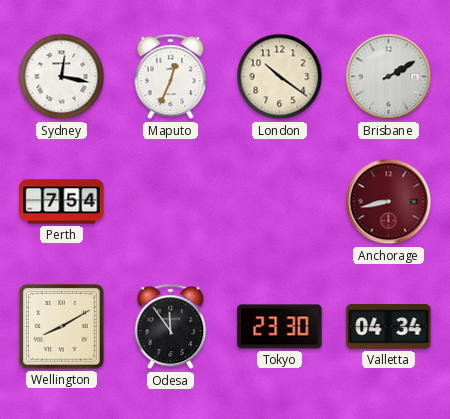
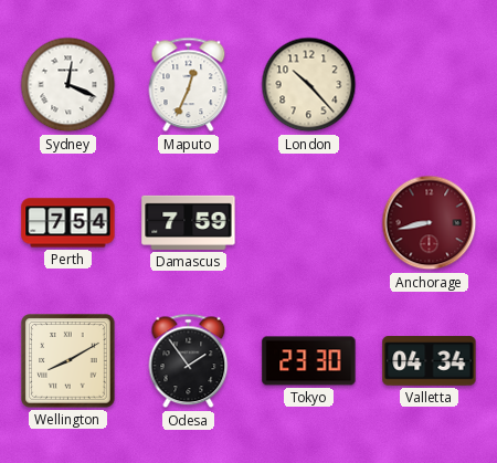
Sydney: 12:17 -> 12:19
London: 10:21 -> 10:23
Brisbane: 2:10 -> none
Damascus: none -> 7:59
Odesa: 11:54 -> 1:54
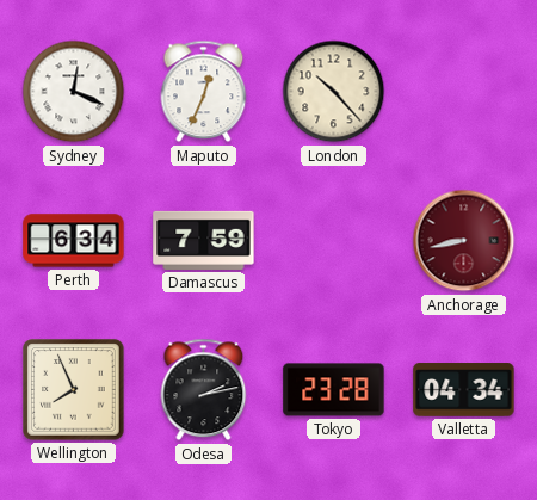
Perth: 7:54 -> 6:34
Wellington: 8:10 -> 7:56
Odesa: 1:54 -> 2:13
Tokyo: 23:30 -> 23:28
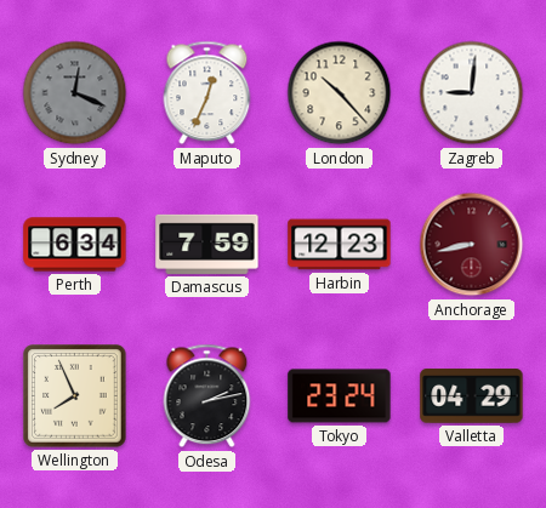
Sydney dial: white -> grey
Zagreb: none -> 9:01
Harbin: none -> 12:23
Tokyo: 23:28 -> 23:24
Valletta: 04:34 -> 04:29
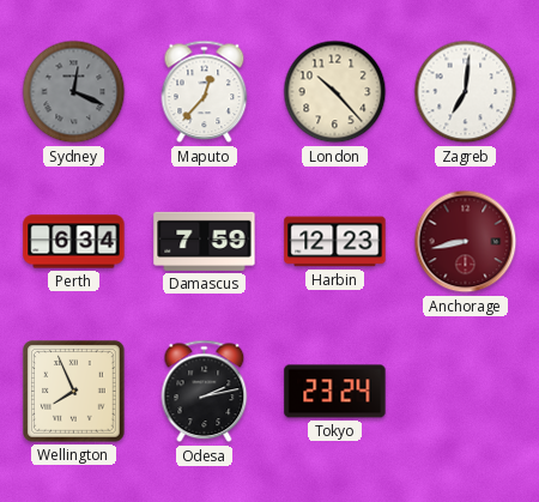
Maputo: 12:34 -> 12:37
Zagreb: 9:01 -> 7:01
Valletta: 04:29 -> none
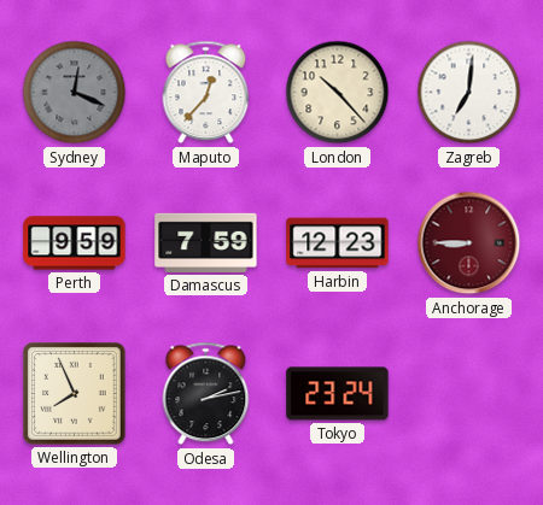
Perth: 6:34 -> 9:59
Anchorage: 8:43 -> 8:45
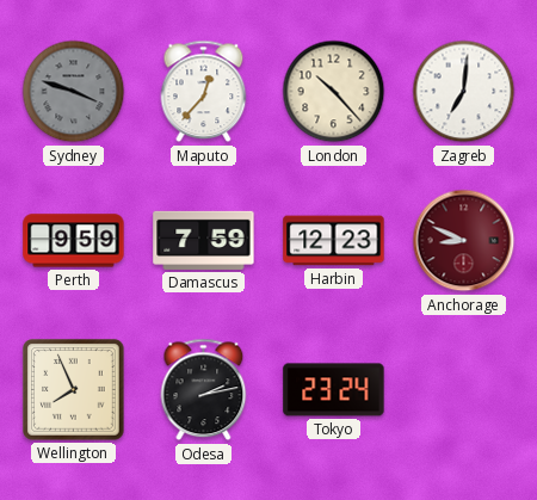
Sydney: 12:19 -> 3:48
Anchorage: 8:45 -> 8:49
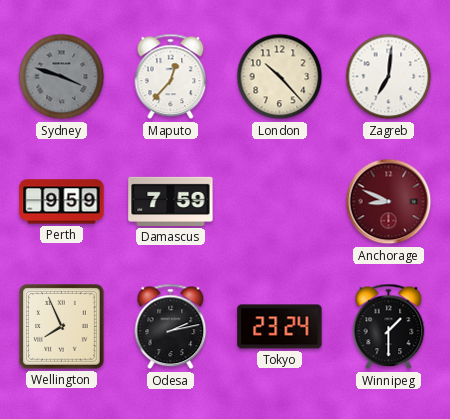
Harbin: 12:23 -> none
Winnipeg: none -> 1:30
